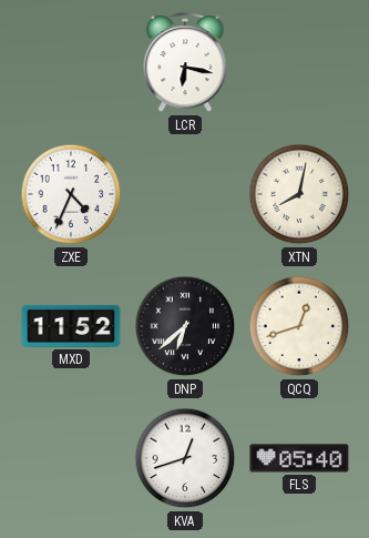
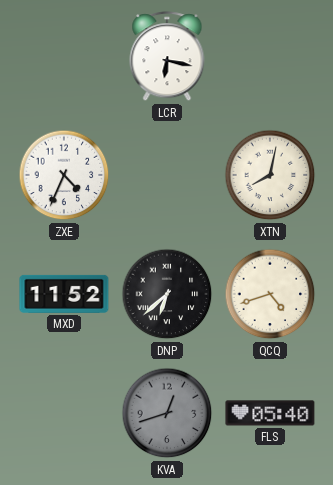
QCQ: 12:42 -> 4:42
KVA dial: white -> grey
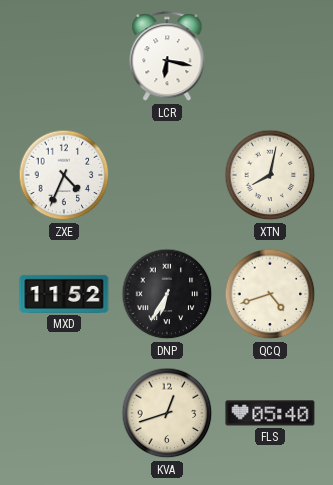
DNP: 6:38 -> 6:35
KVA dial: grey -> cream
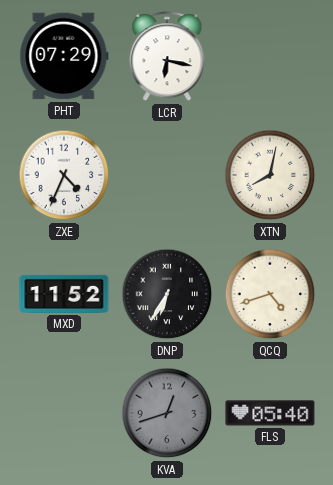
PHT: none -> 07:29
KVA dial: cream -> grey
